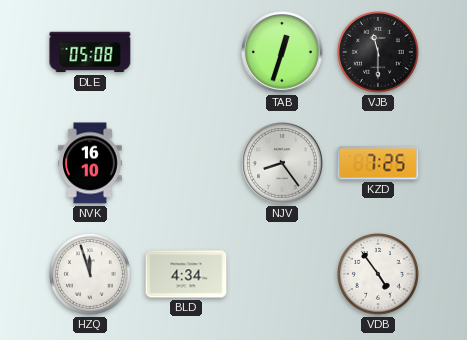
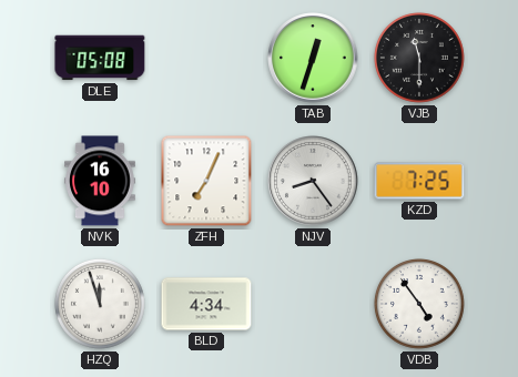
ZFH: none -> 7:04
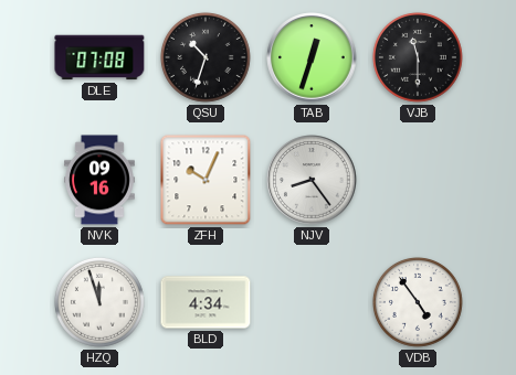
DLE: 05:08 -> 07:08
QSU: none -> 10:33
NVK: 16:10 -> 09:16
ZFH: 7:04 -> 10:04
KZD: 7:25 -> none
